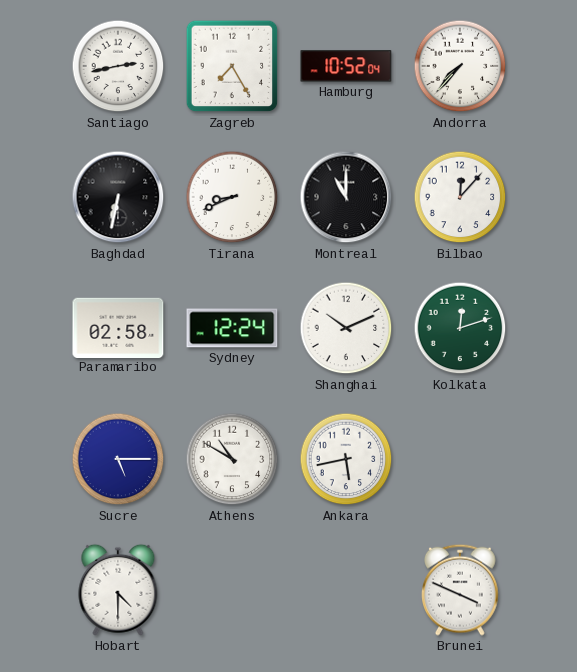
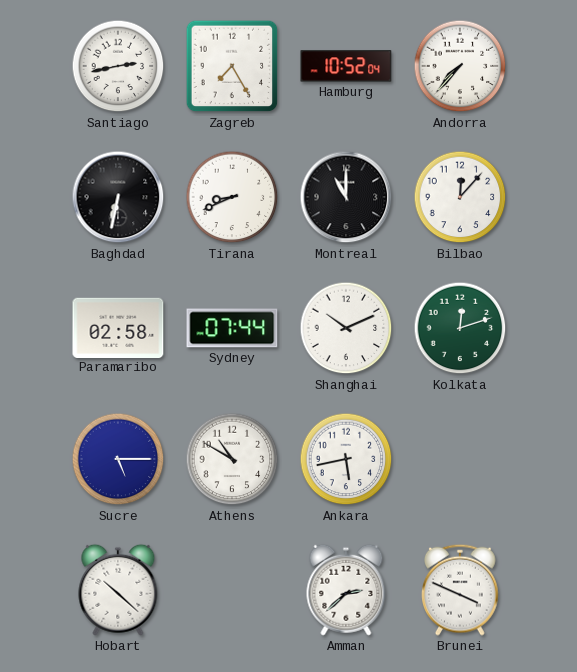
Sydney: 12:24 -> 07:44
Hobart: 4:30 -> 10:22
Amman: none -> 2:38
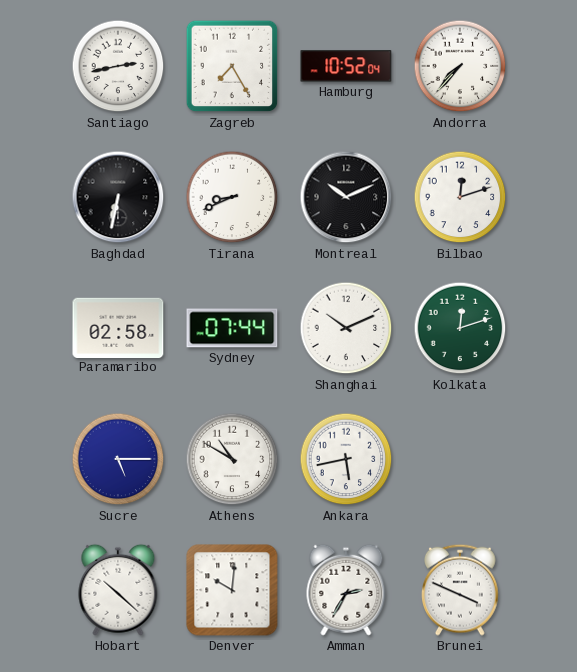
Montreal: 11:00 -> 10:11
Bilbao: 12:07 -> 12:12
Denver: none -> 10:01
Amman: 2:38 -> 2:35
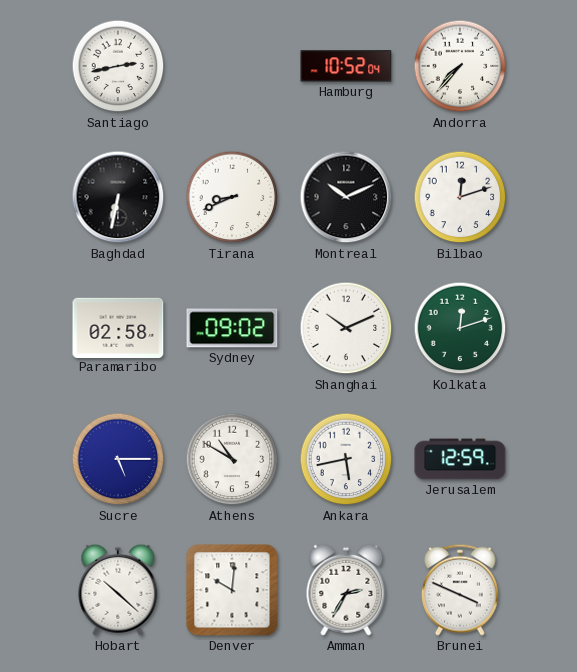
Zagreb: 7:25 -> none
Sydney: 07:44 -> 09:02
Jerusalem: none -> 12:59
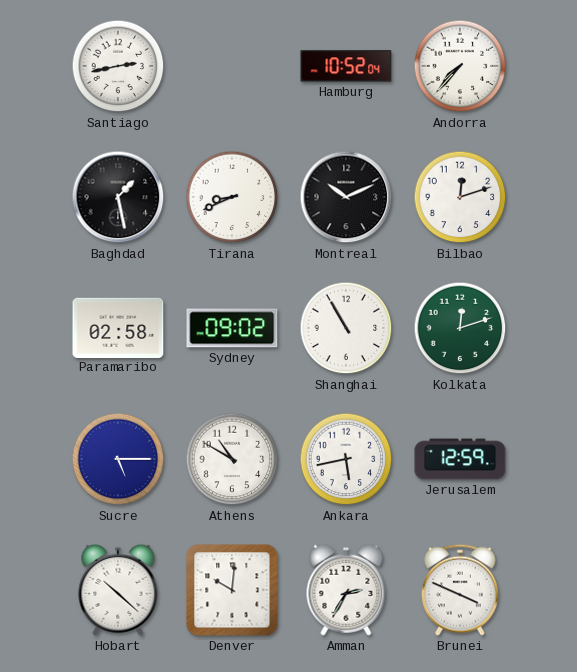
Baghdad: 6:32 -> 1:28
Shanghai: 10:11 -> 10:55
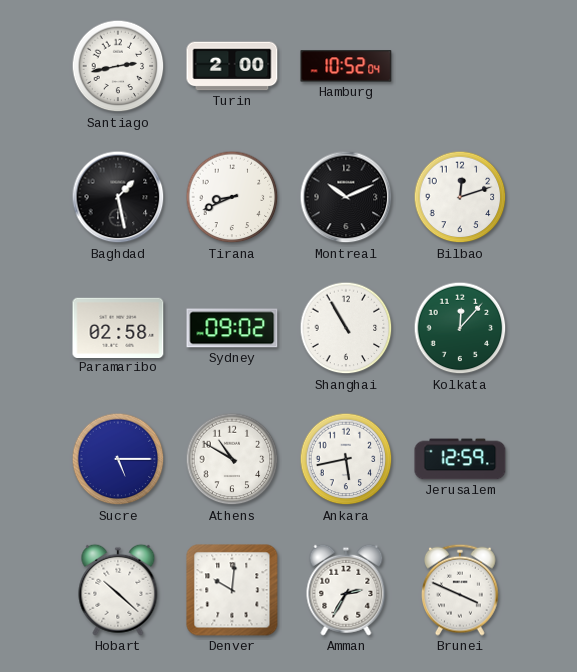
Turin: none -> 2:00
Andorra: 7:37 -> none
Kolkata: 12:12 -> 12:07
